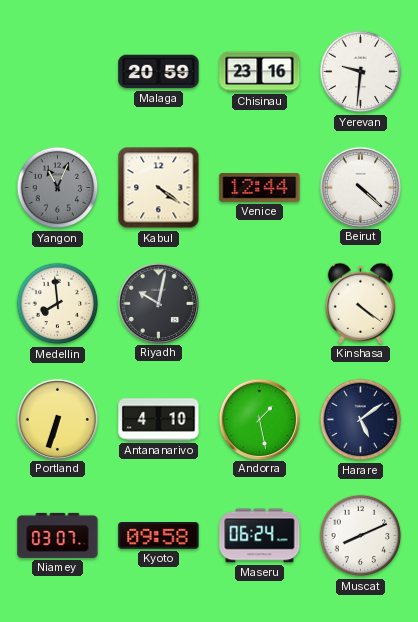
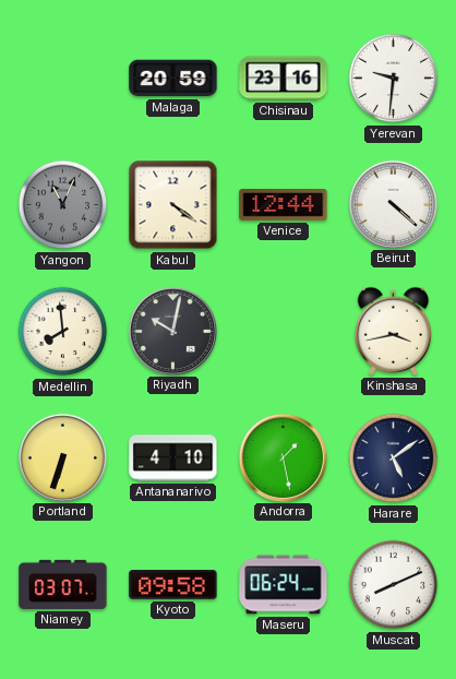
Kinshasa: 4:21 -> 3:43
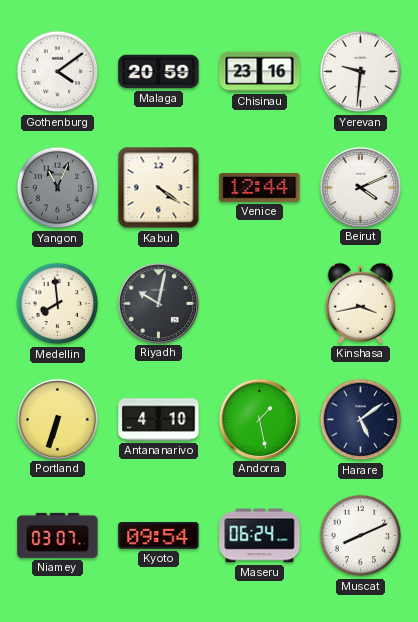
Gothenburg: none -> 4:09
Beirut: 4:22 -> 4:11
Kyoto: 09:58 -> 09:54
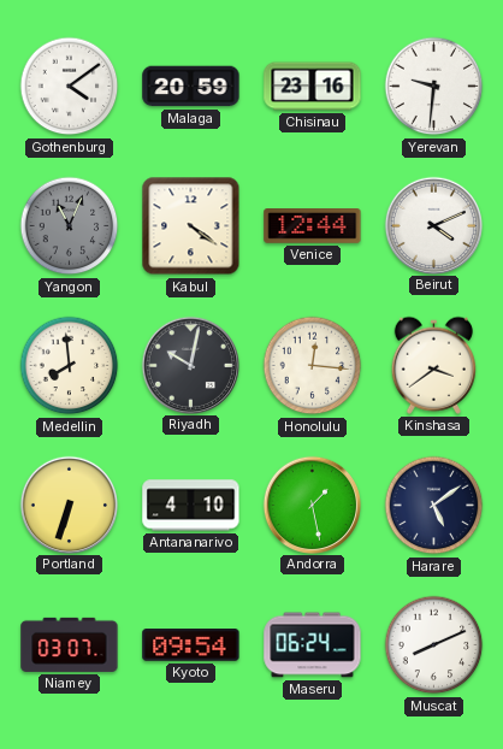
Honolulu: none -> 12:16
Kinshasa: 3:43 -> 3:39
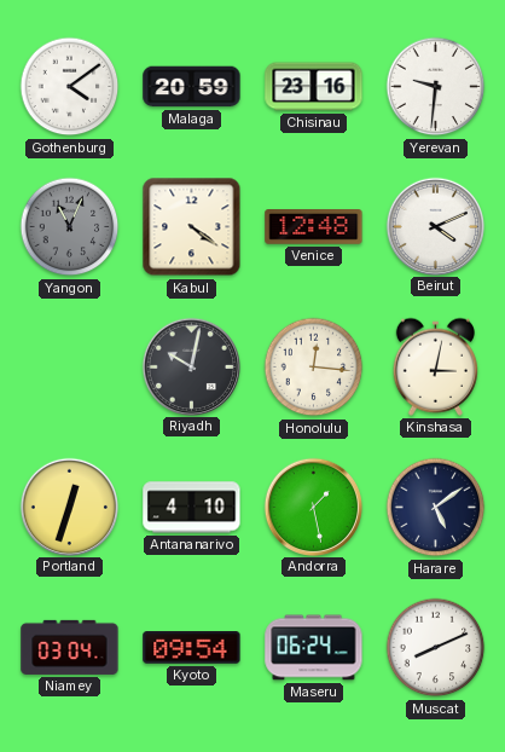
Venice: 12:44 -> 12:48
Medellin: 7:59 -> none
Kinshasa: 3:39 -> 3:02
Portland: 6:33 -> 12:33
Niamey: 03:07 -> 03:04
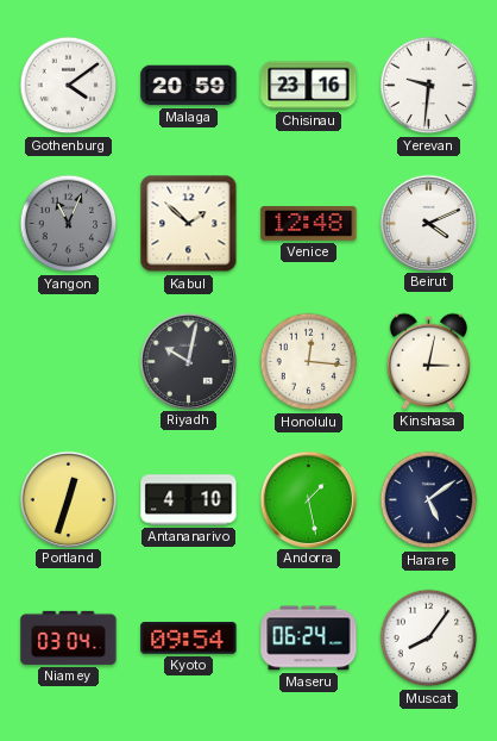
Kabul: 4:21 -> 1:52
Muscat: 8:11 -> 8:06
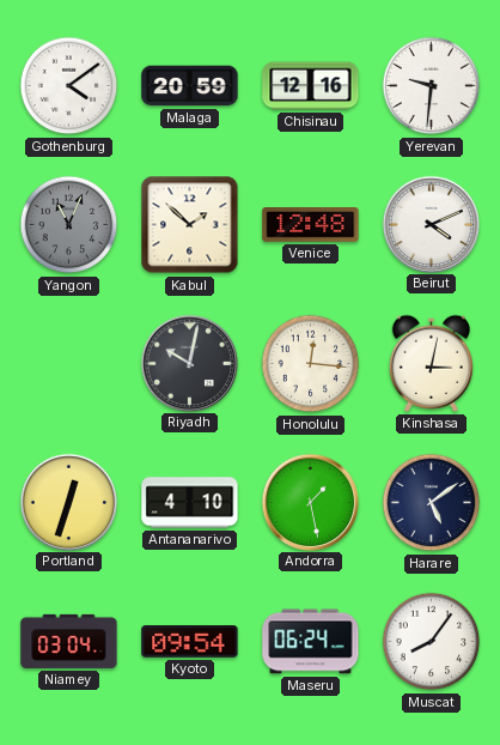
Chisinau: 23:16 -> 12:16
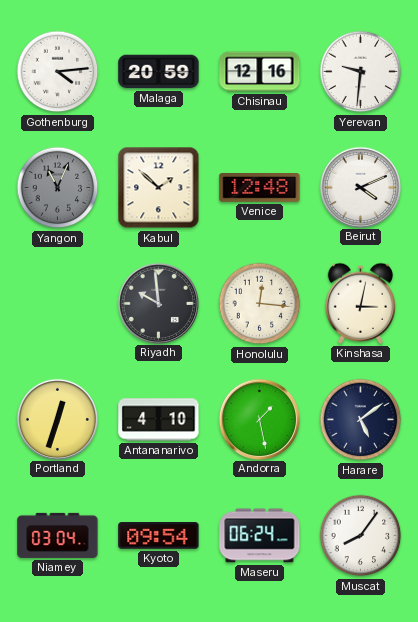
Gothenburg: 4:09 -> 4:14
Riyadh: 10:02 -> 9:59
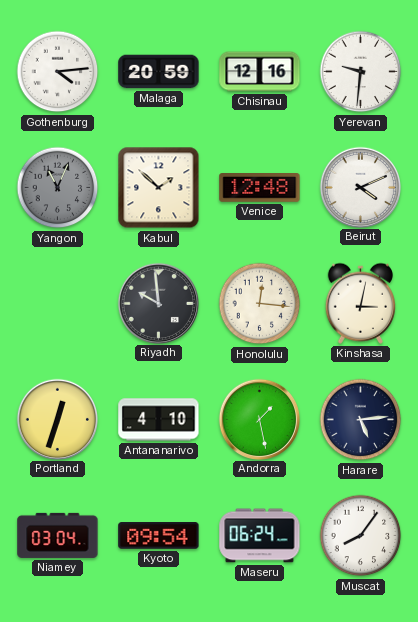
Harare: 5:09 -> 5:14
